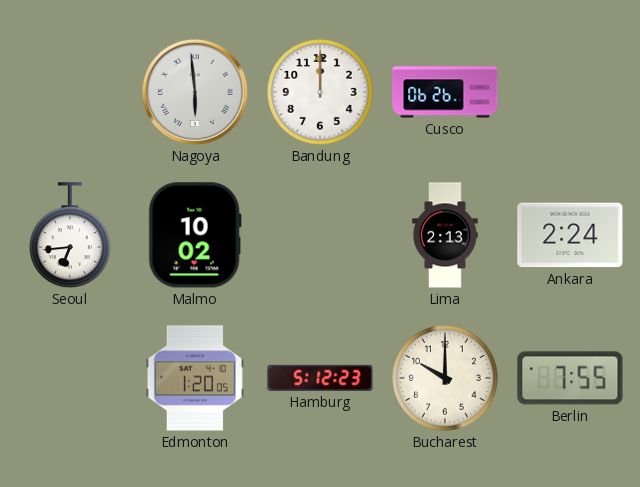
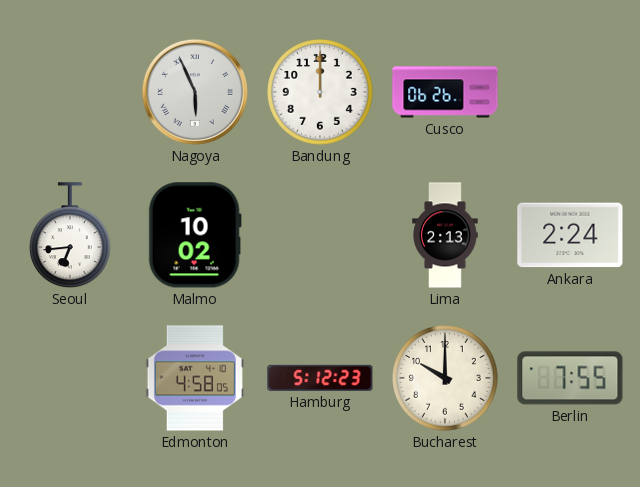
Nagoya: 5:59 -> 5:56
Edmonton: 1:20 -> 4:58
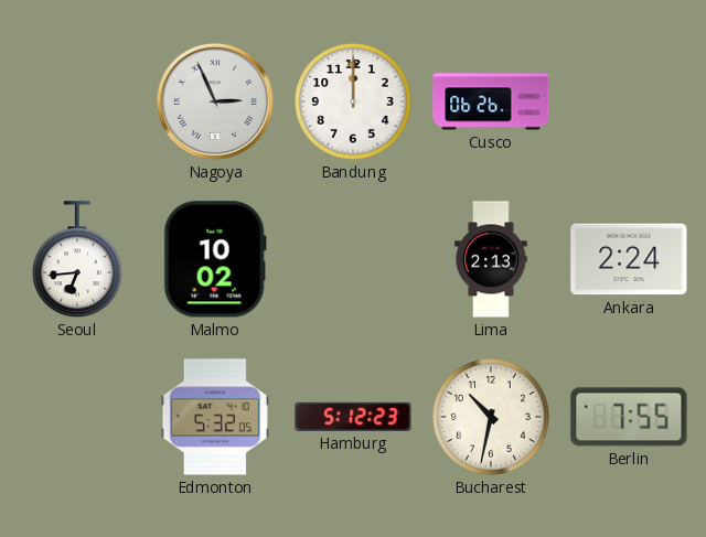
Nagoya: 5:56 -> 2:56
Edmonton: 4:58 -> 5:32
Bucharest: 10:00 -> 10:32
